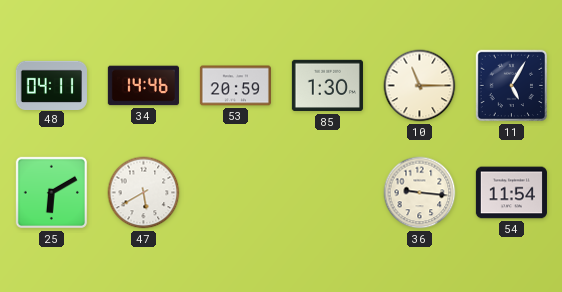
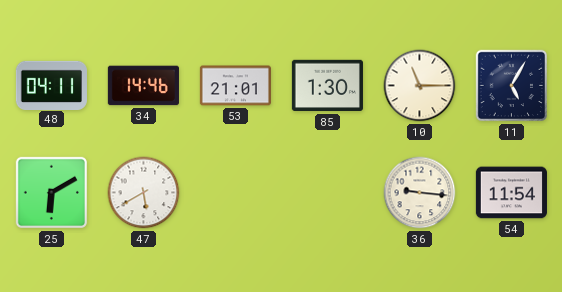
53: 20:59 -> 21:01
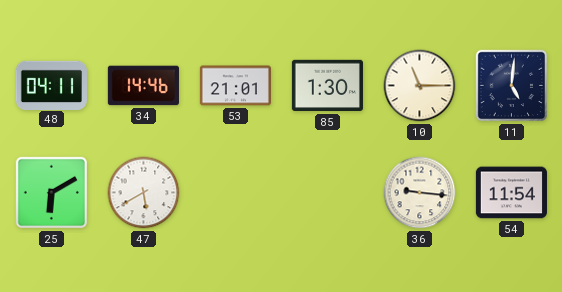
11: 5:05 -> 5:01
